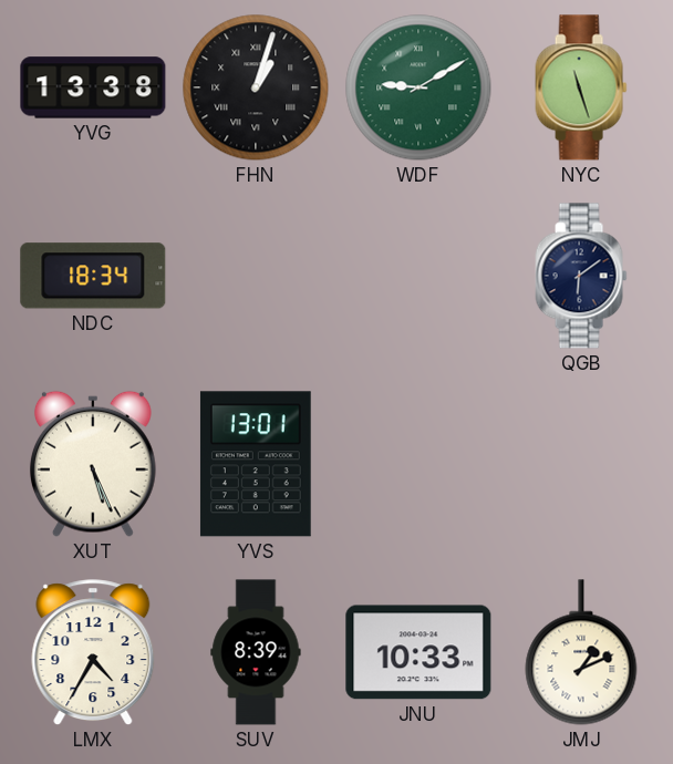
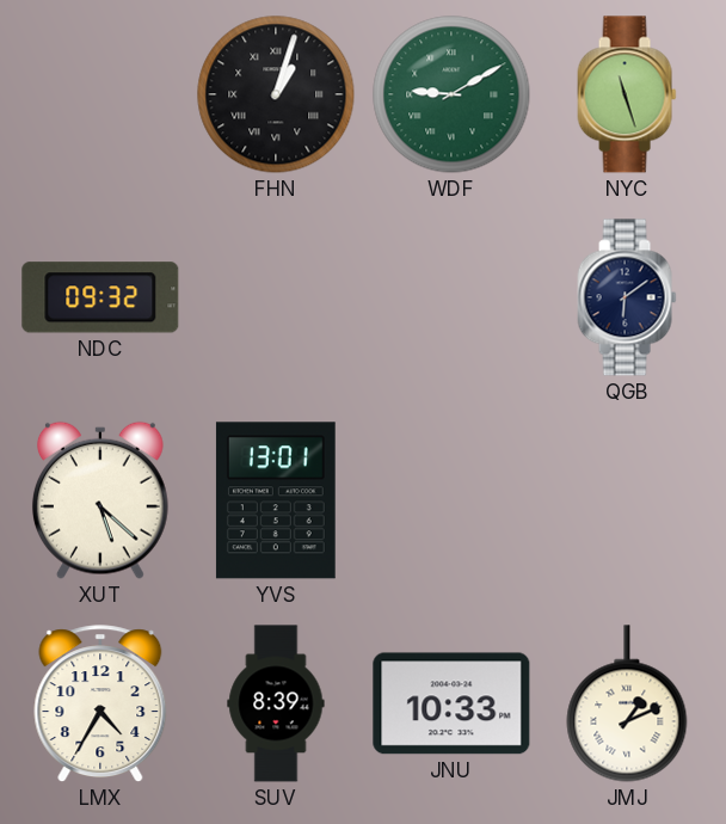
YVG: 13:38 -> none
NDC: 18:34 -> 09:32
XUT: 5:26 -> 5:22
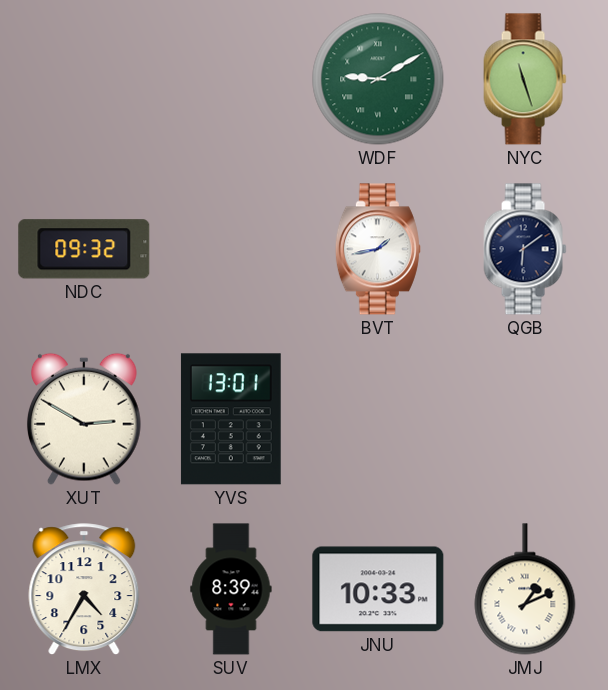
FHN: 1:03 -> none
BVT: none -> 1:43
XUT: 5:22 -> 2:50
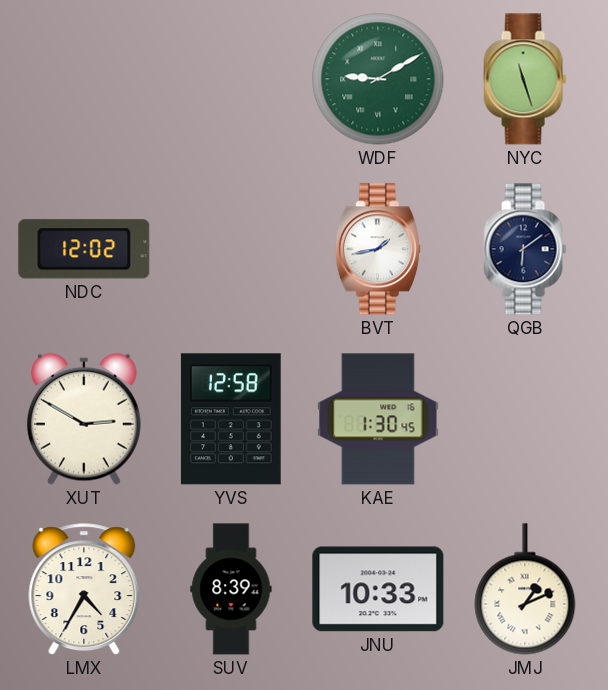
NDC: 09:32 -> 12:02
YVS: 13:01 -> 12:58
KAE: none -> 1:30
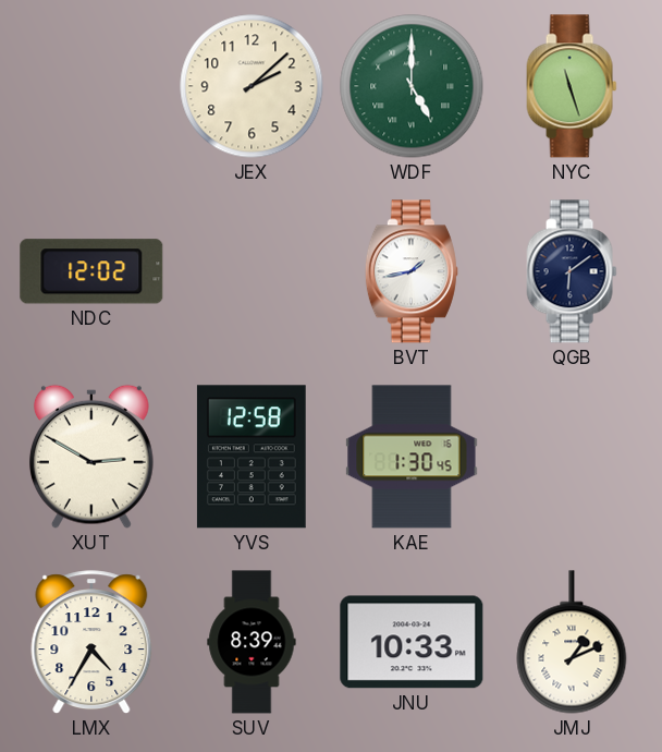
JEX: none -> 2:08
WDF: 9:10 -> 5:00
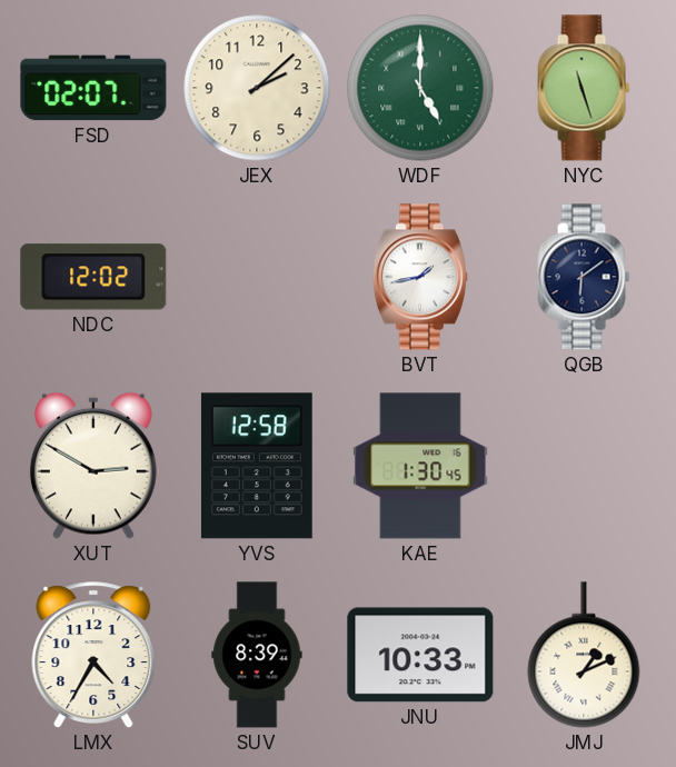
FSD: none -> 02:07
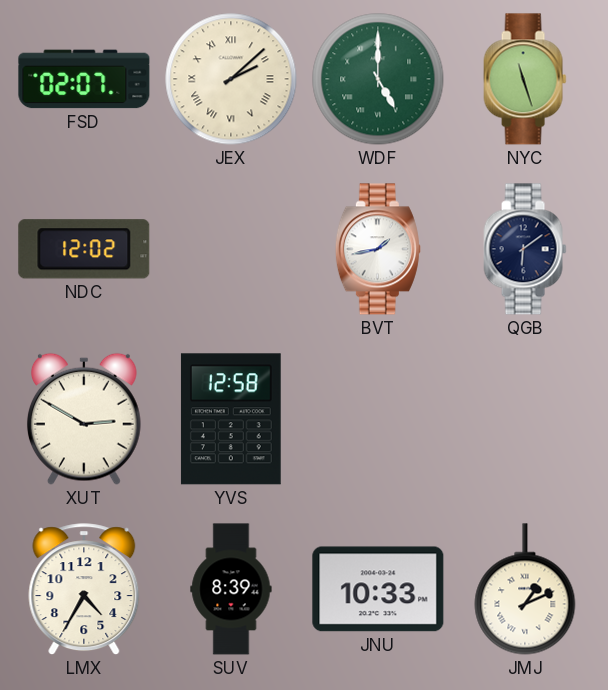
JEX numerals: Arabic -> Roman
KAE: 1:30 -> none
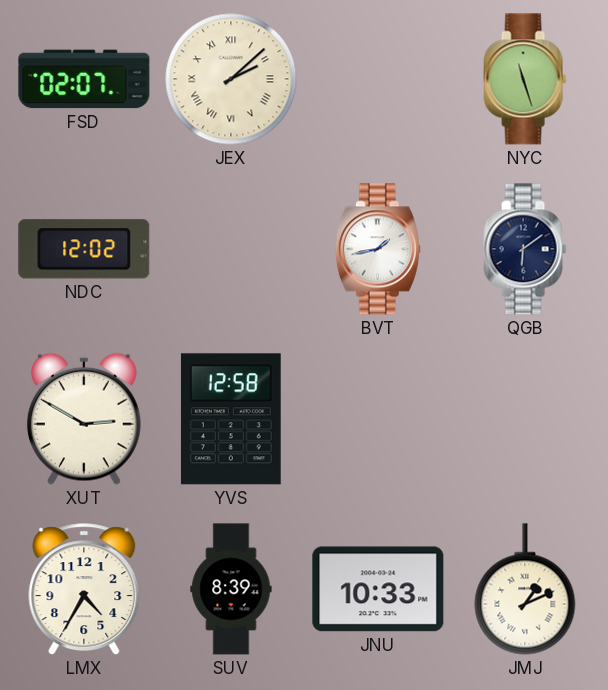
WDF: 5:00 -> none
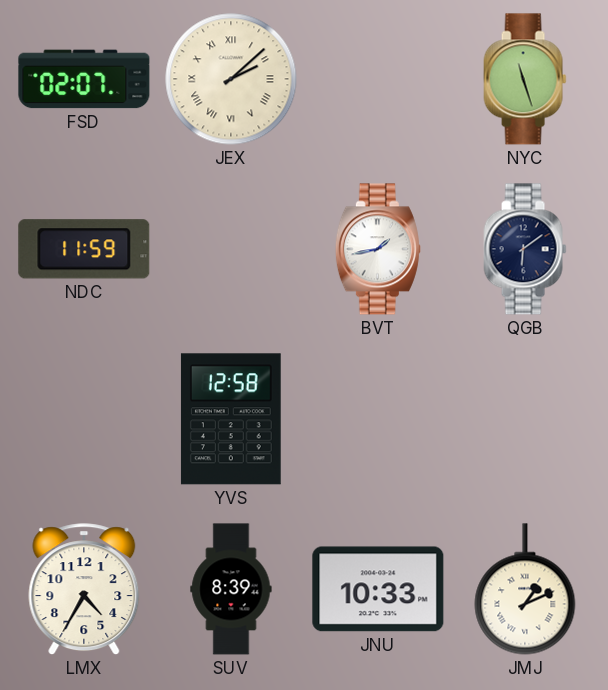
NDC: 12:02 -> 11:59
XUT: 2:50 -> none
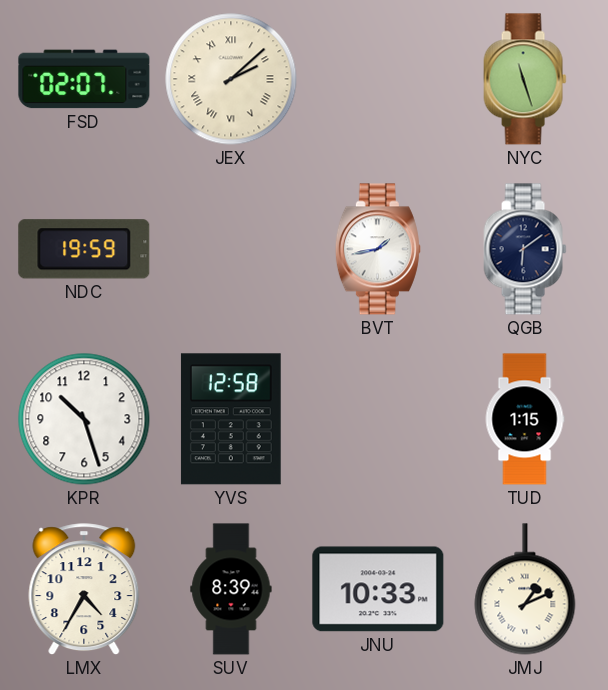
NDC: 11:59 -> 19:59
KPR: none -> 10:27
TUD: none -> 1:15
